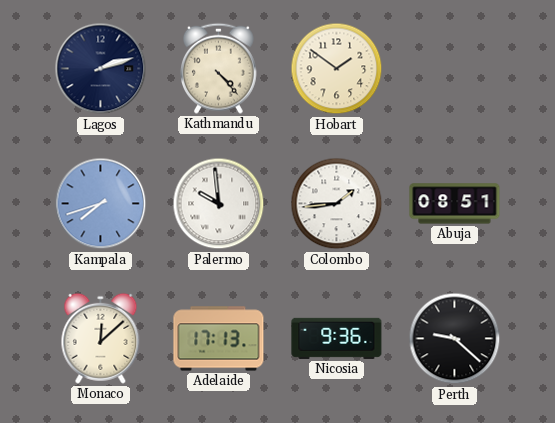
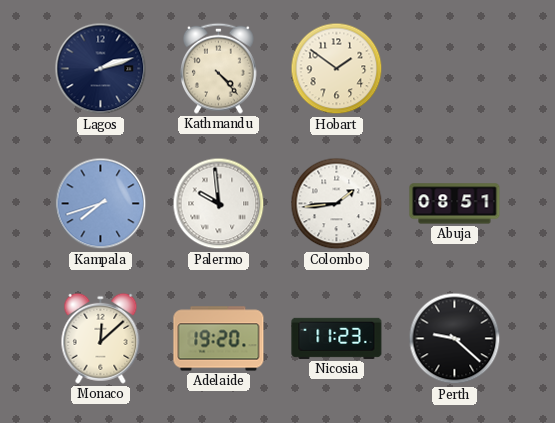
Adelaide: 17:13 -> 19:20
Nicosia: 9:36 -> 11:23
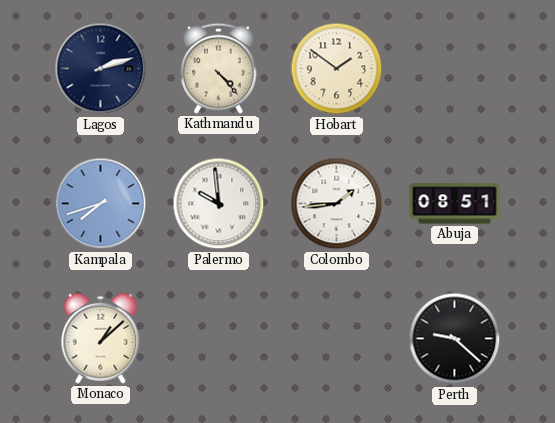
Monaco: 12:08 -> 1:08
Adelaide: 19:20 -> none
Nicosia: 11:23 -> none
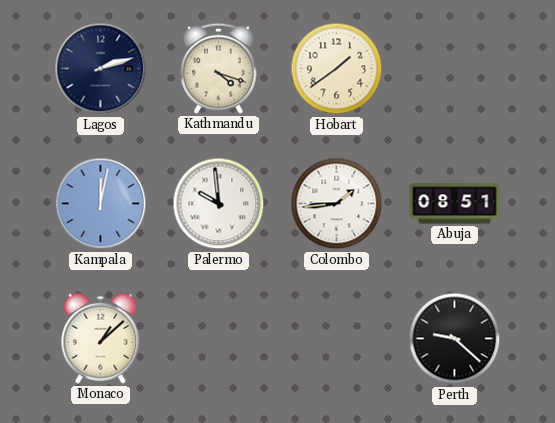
Kathmandu: 4:23 -> 4:18
Hobart: 1:51 -> 1:39
Kampala: 7:42 -> 12:02
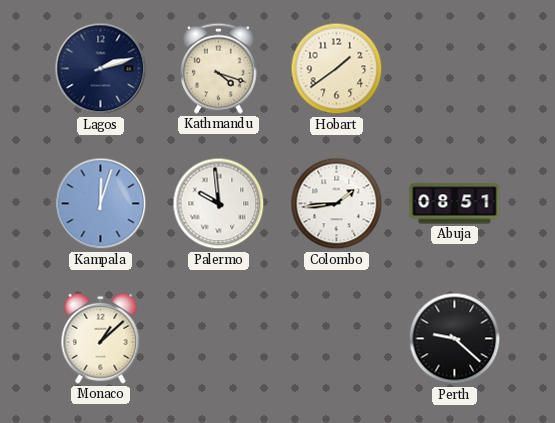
Kampala: 12:02 -> 12:03
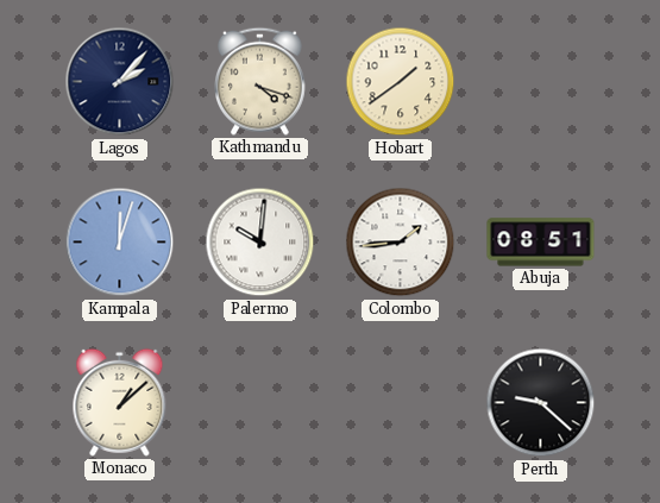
Lagos: 2:12 -> 2:07
Palermo: 9:59 -> 10:01
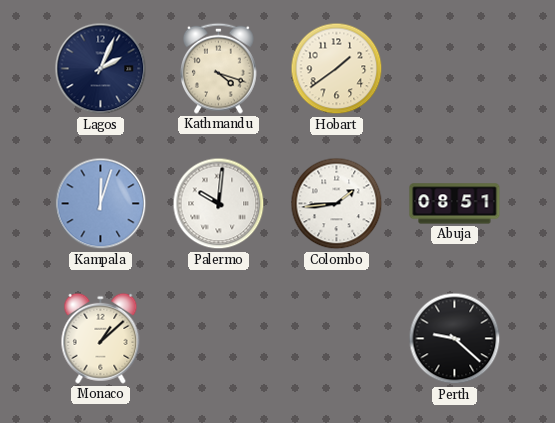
Lagos: 2:07 -> 2:04
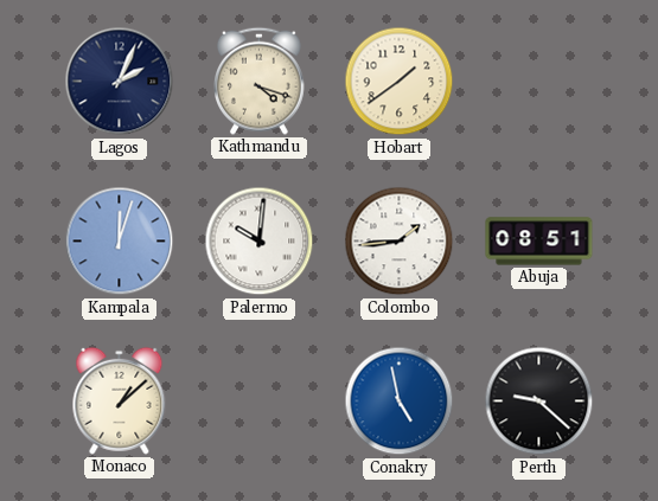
Conakry: none -> 4:58
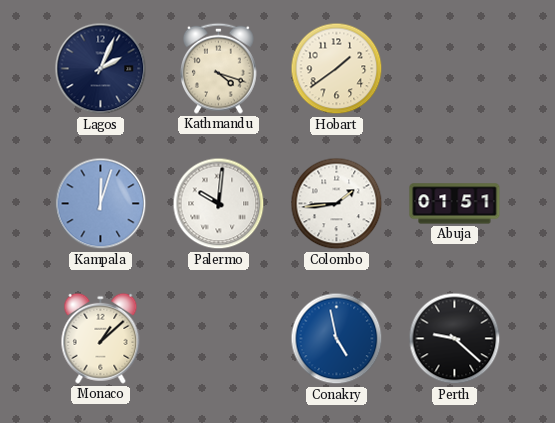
Abuja: 08:51 -> 01:51
